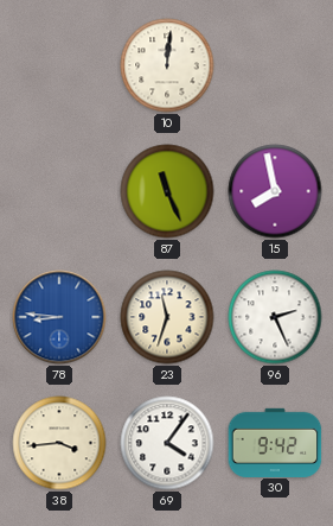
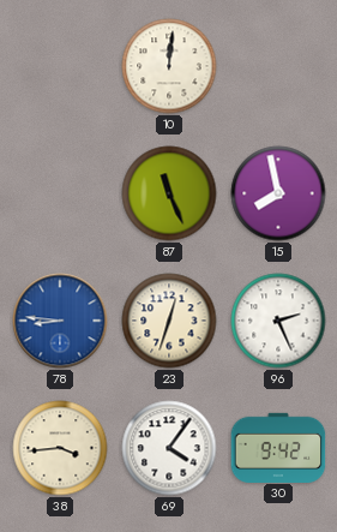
23: 11:33 -> 12:33
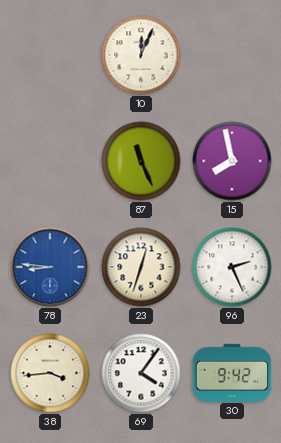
10: 12:01 -> 12:04
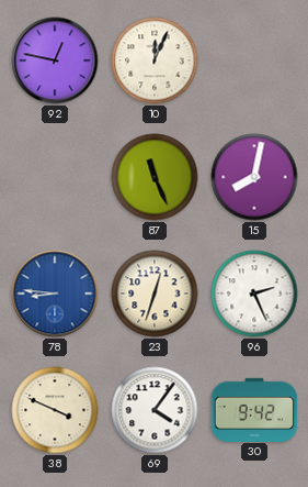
92: none -> 12:47
15: 7:58 -> 8:02
38: 3:44 -> 3:49
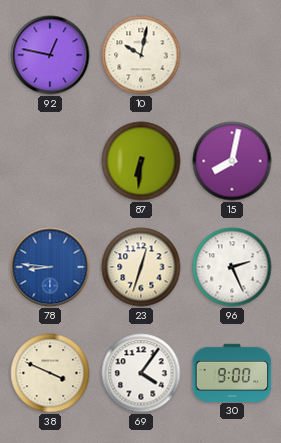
10: 12:04 -> 10:02
87: 11:26 -> 6:31
30: 9:42 -> 9:00
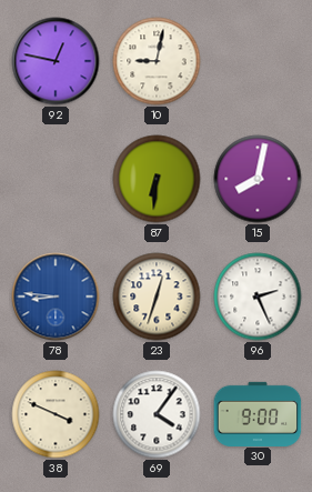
10: 10:02 -> 9:02
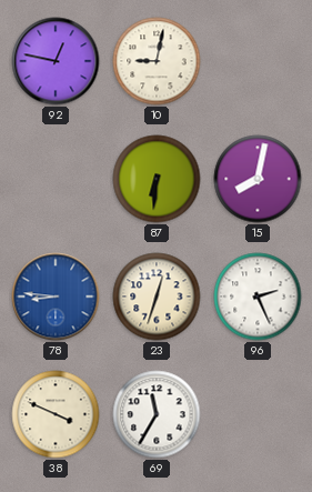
69: 4:06 -> 11:35
30: 9:00 -> none
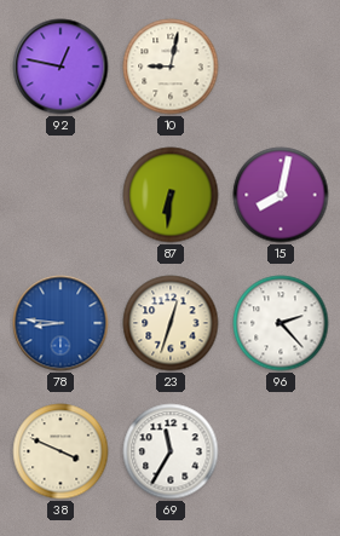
96: 2:26 -> 2:23
